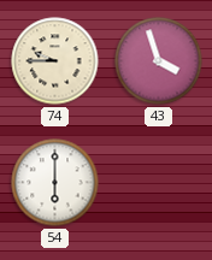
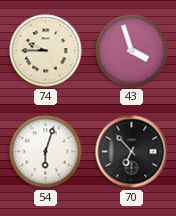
54: 6:00 -> 6:03
70: none -> 6:53
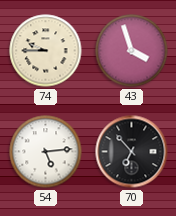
54: 6:03 -> 5:14
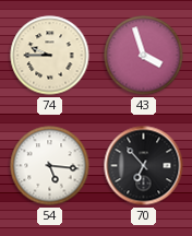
54: 5:14 -> 5:16
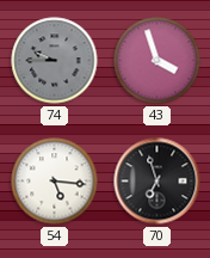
74 dial: cream -> grey
70: 6:53 -> 6:57
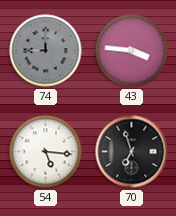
74: 9:45 -> 9:00
43: 3:57 -> 3:46
